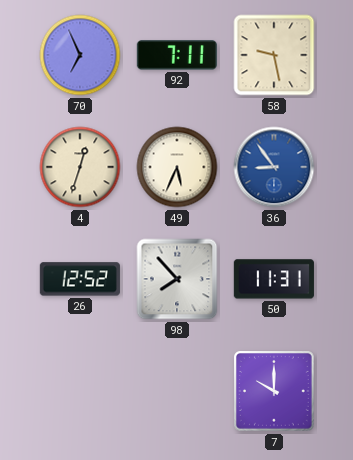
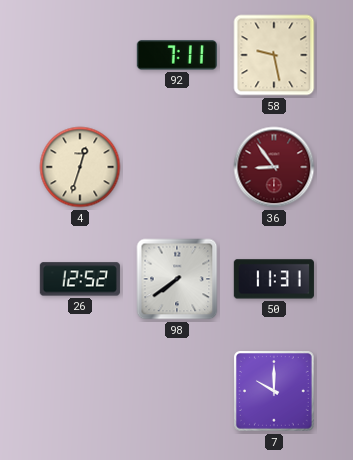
70: 6:56 -> none
49: 5:34 -> none
36 dial: blue -> burgundy
98: 7:53 -> 7:39
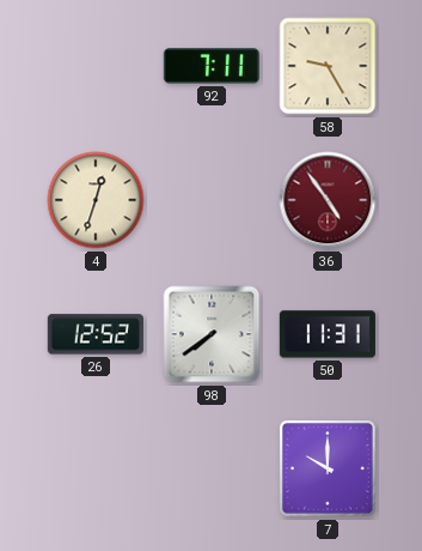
58: 9:28 -> 9:25
36: 8:54 -> 4:54
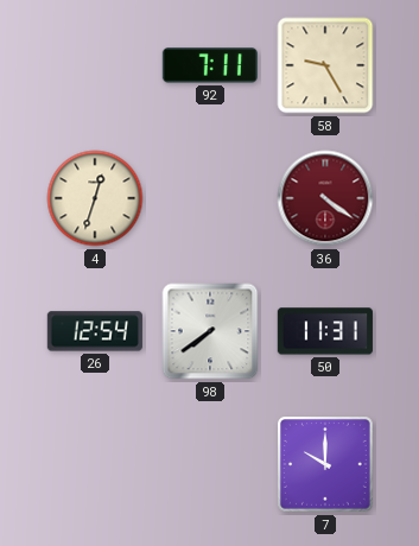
36: 4:54 -> 4:21
26: 12:52 -> 12:54
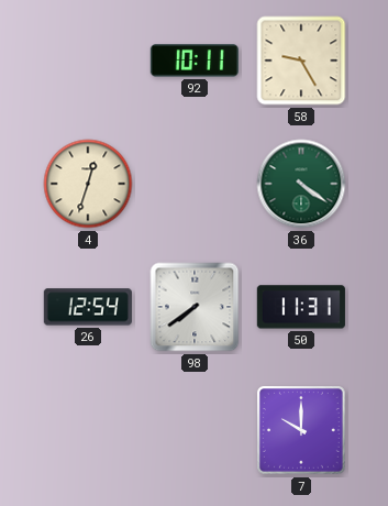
92: 7:11 -> 10:11
36 dial: burgundy -> green
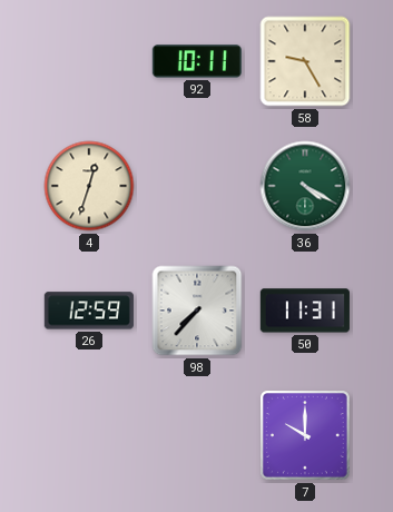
36: 4:21 -> 4:20
26: 12:54 -> 12:59
98: 7:39 -> 7:37
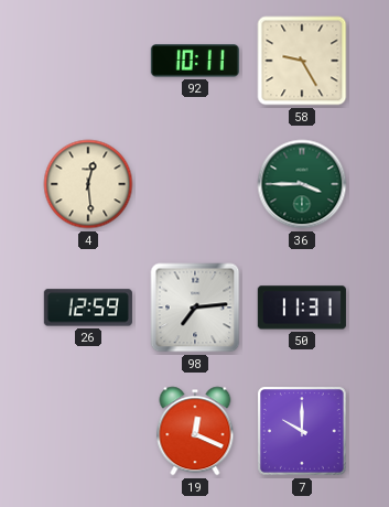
4: 12:33 -> 12:29
36: 4:20 -> 3:45
98: 7:37 -> 7:14
19: none -> 12:19
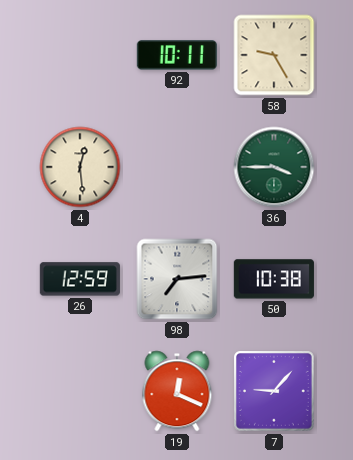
50: 11:31 -> 10:38
7: 10:00 -> 9:07
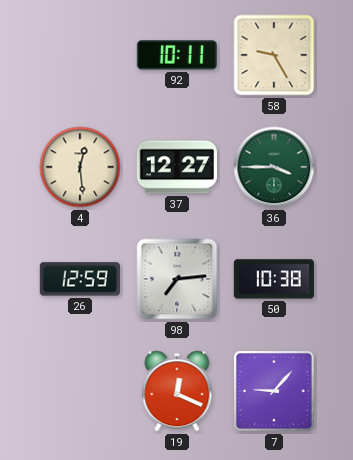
37: none -> 12:27
